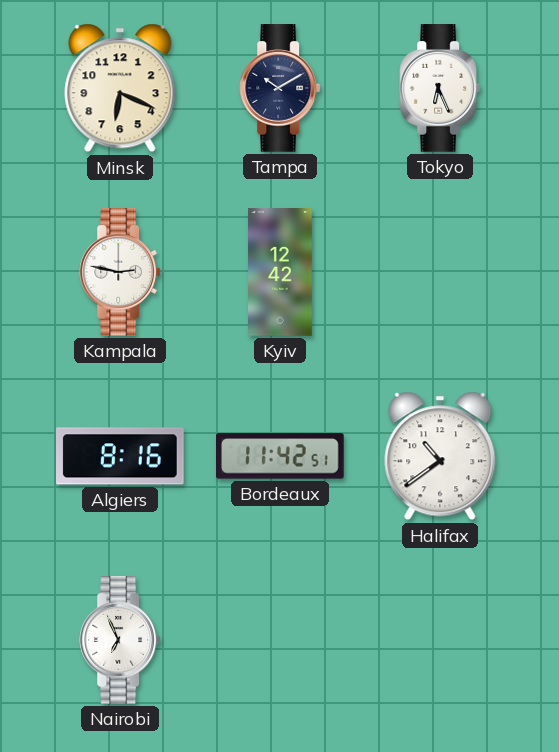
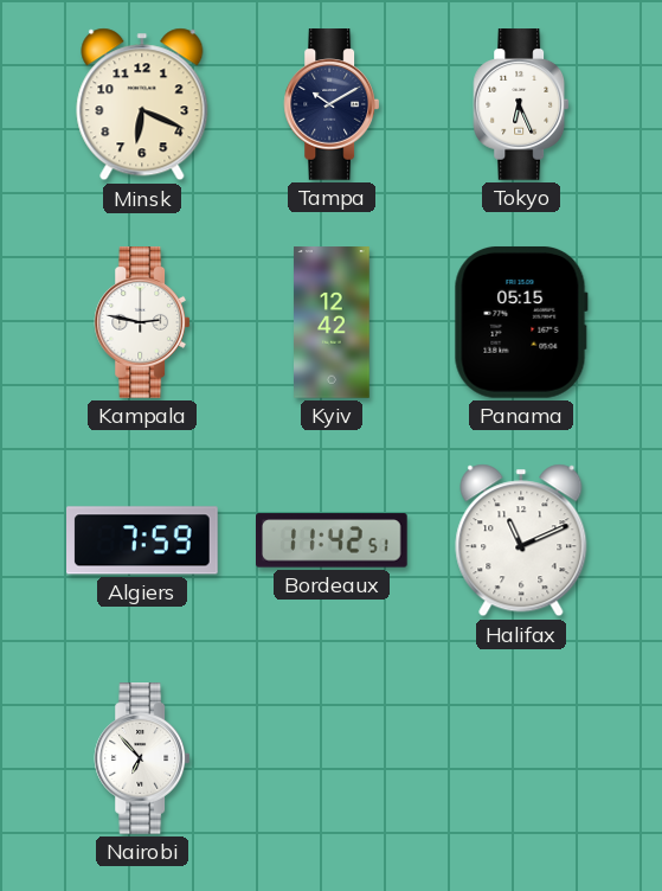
Panama: none -> 05:15
Algiers: 8:16 -> 7:59
Halifax: 10:39 -> 11:11
Nairobi: 6:56 -> 6:53
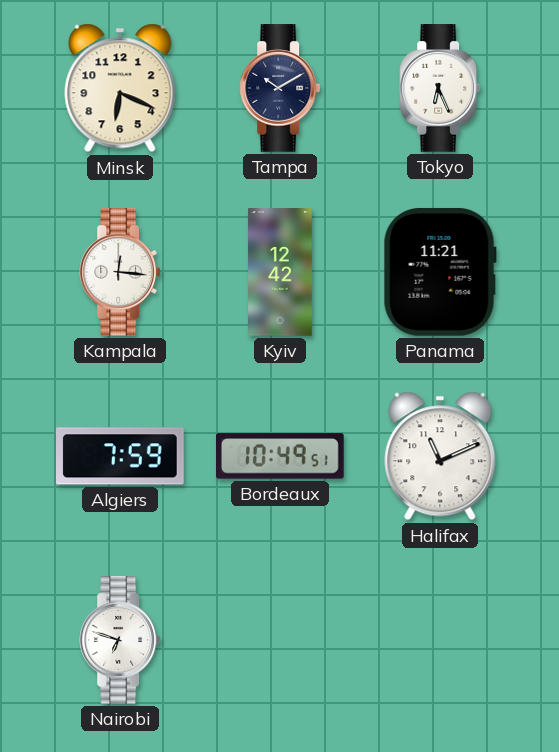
Kampala: 2:47 -> 12:16
Panama: 05:15 -> 11:21
Bordeaux: 11:42 -> 10:49
Nairobi: 6:53 -> 6:48
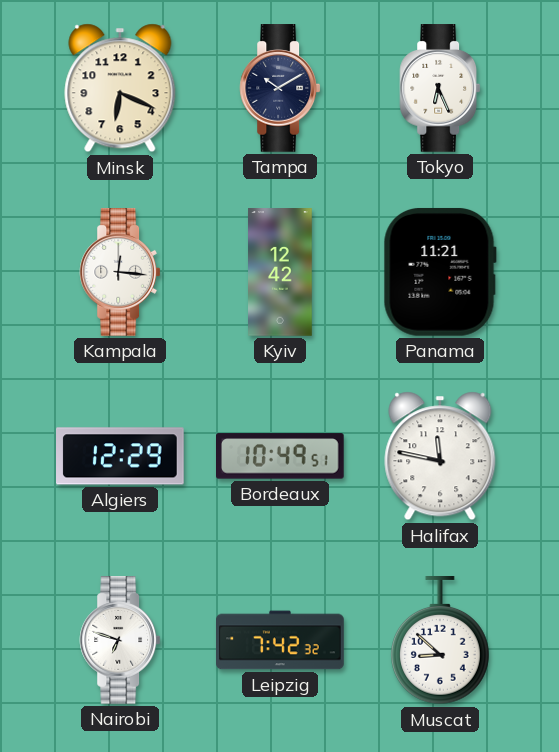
Algiers: 7:59 -> 12:29
Halifax: 11:11 -> 11:47
Leipzig: none -> 7:42
Muscat: none -> 8:52
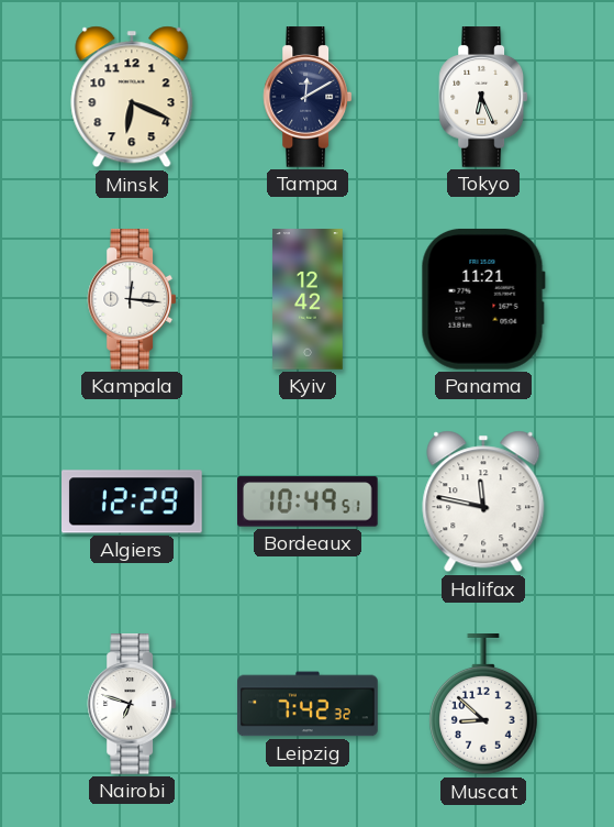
Tampa: 10:10 -> 12:10
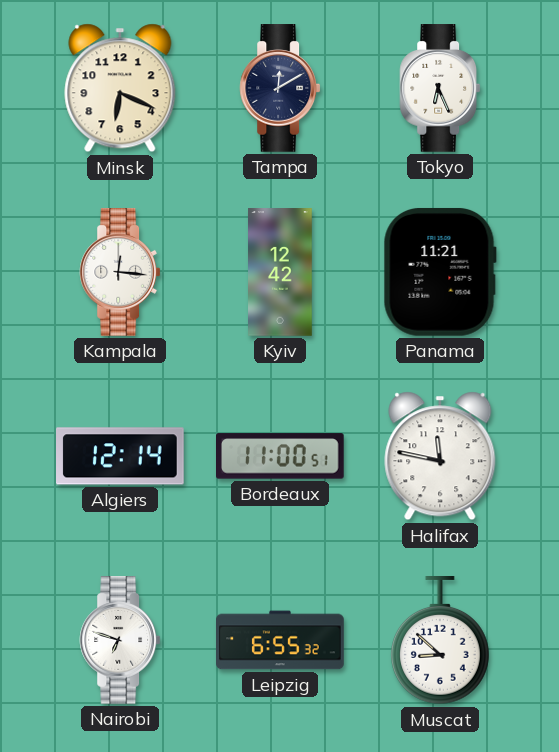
Algiers: 12:29 -> 12:14
Bordeaux: 10:49 -> 11:00
Leipzig: 7:42 -> 6:55
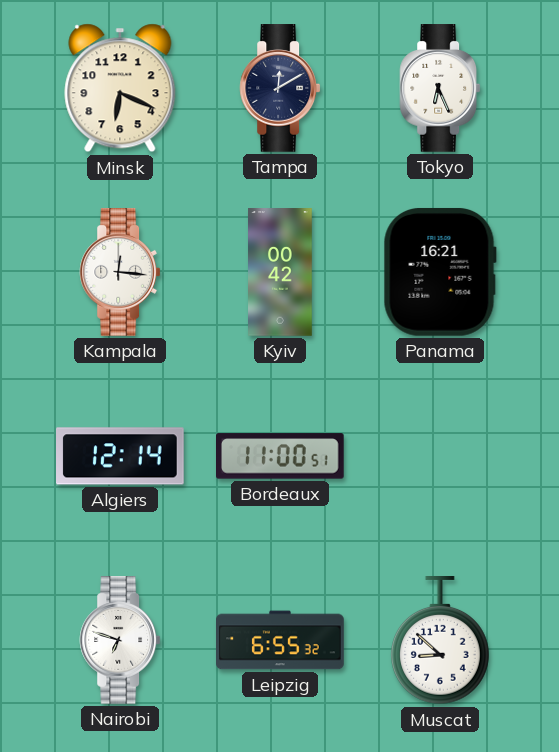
Kyiv: 12:42 -> 00:42
Panama: 11:21 -> 16:21
Halifax: 11:47 -> none
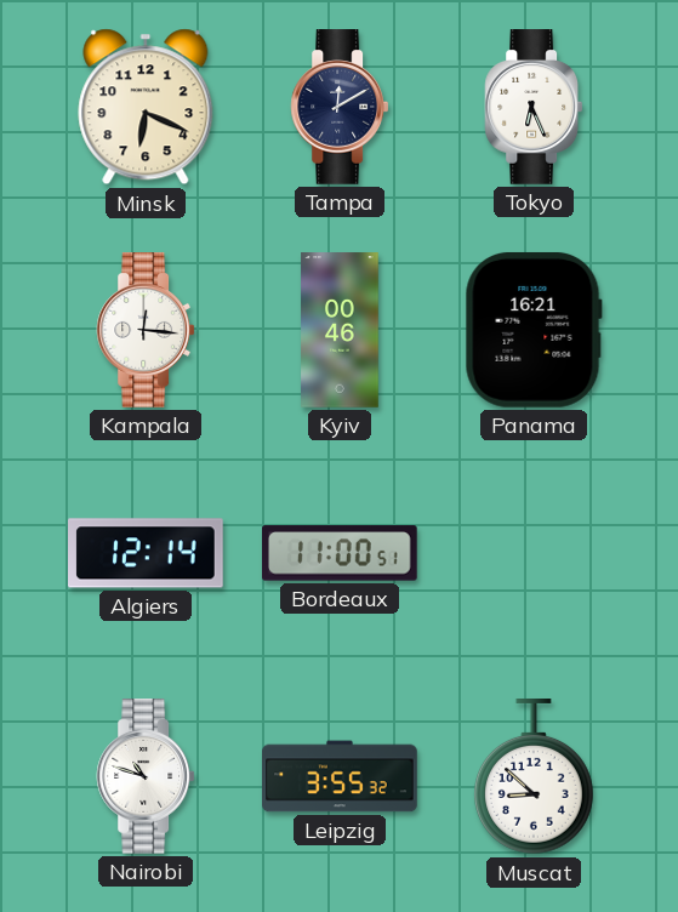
Kyiv: 00:42 -> 00:46
Nairobi: 6:48 -> 10:48
Leipzig: 6:55 -> 3:55
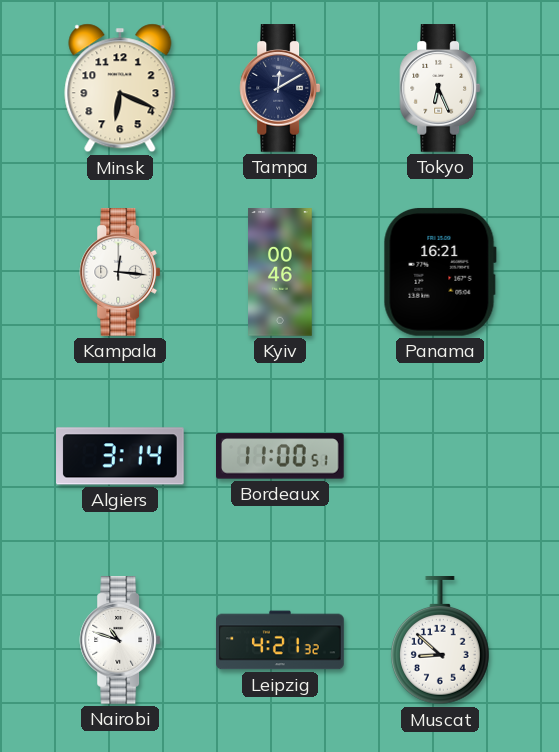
Algiers: 12:14 -> 3:14
Leipzig: 3:55 -> 4:21
